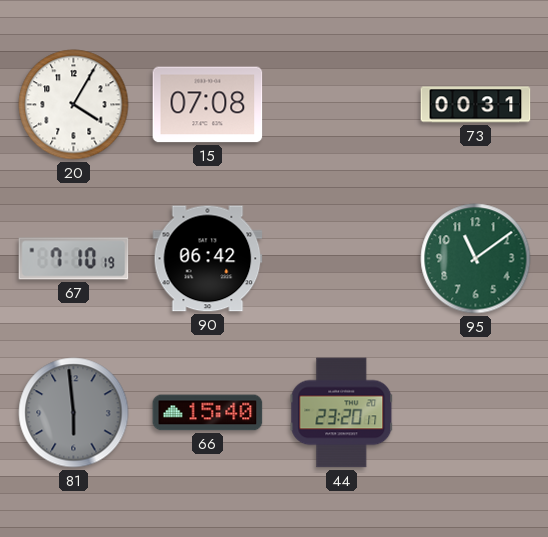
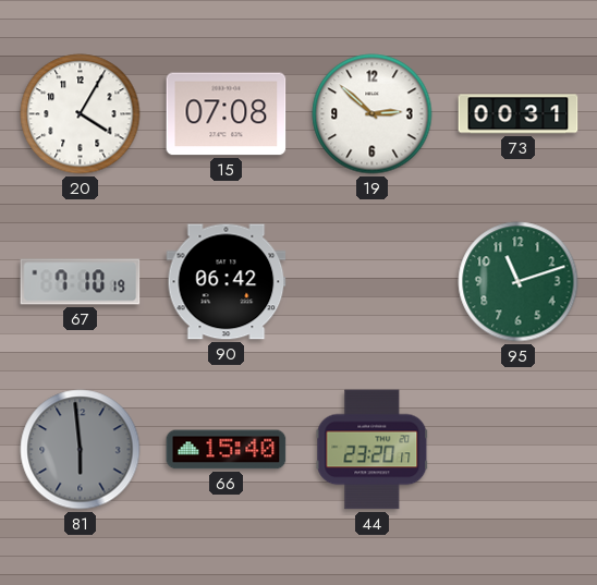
19: none -> 2:52
95: 11:09 -> 11:12
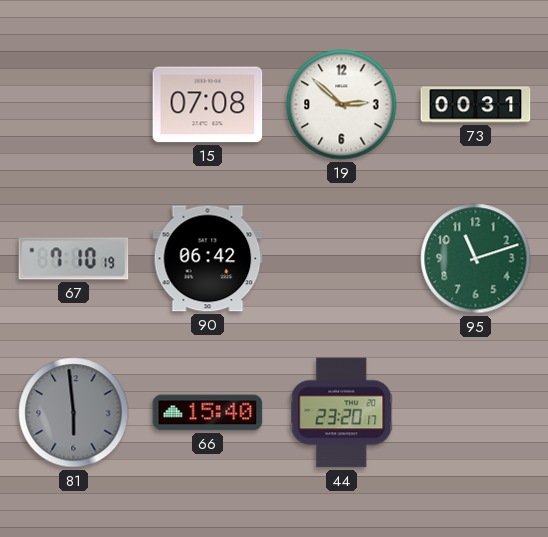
20: 4:05 -> none
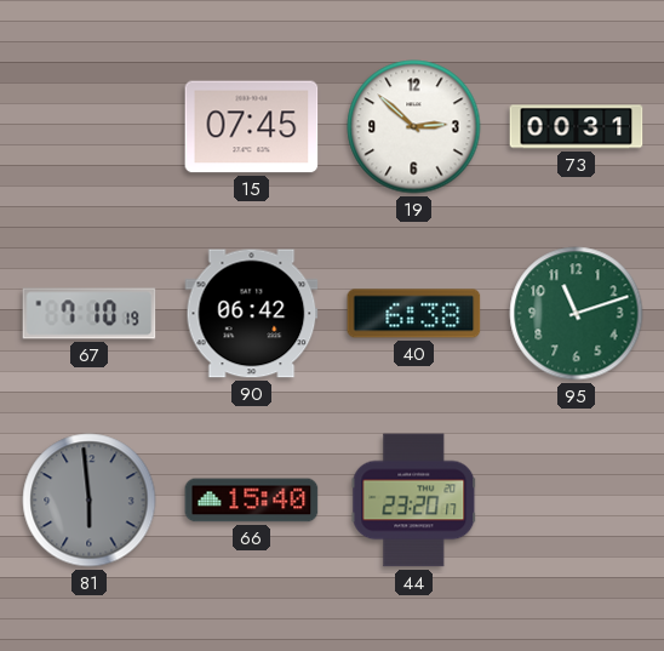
15: 07:08 -> 07:45
40: none -> 6:38
